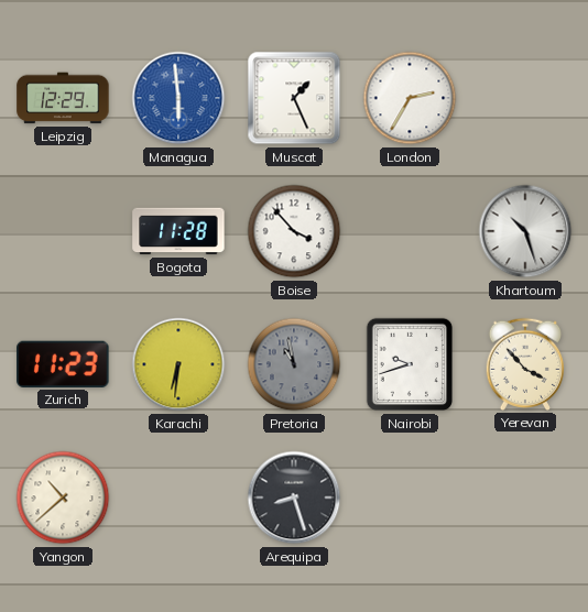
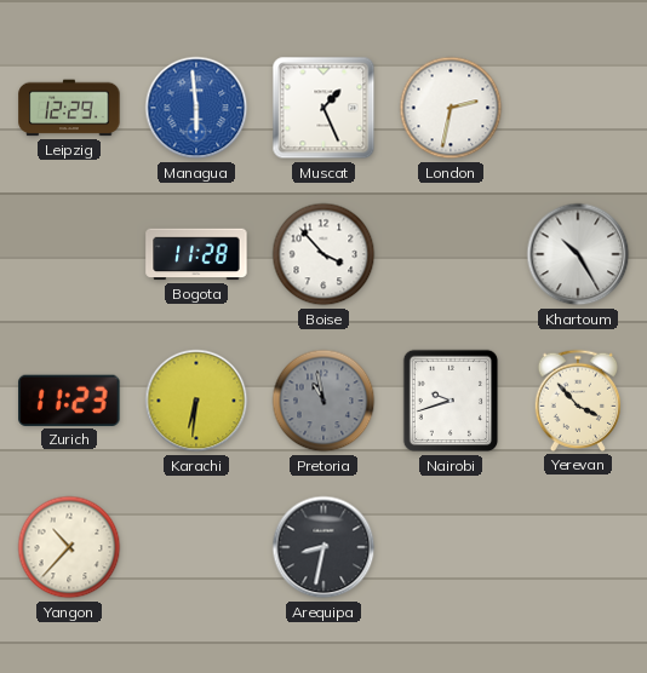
London: 2:35 -> 2:32
Khartoum: 10:27 -> 10:25
Yangon: 10:38 -> 10:37
Arequipa: 8:27 -> 8:32
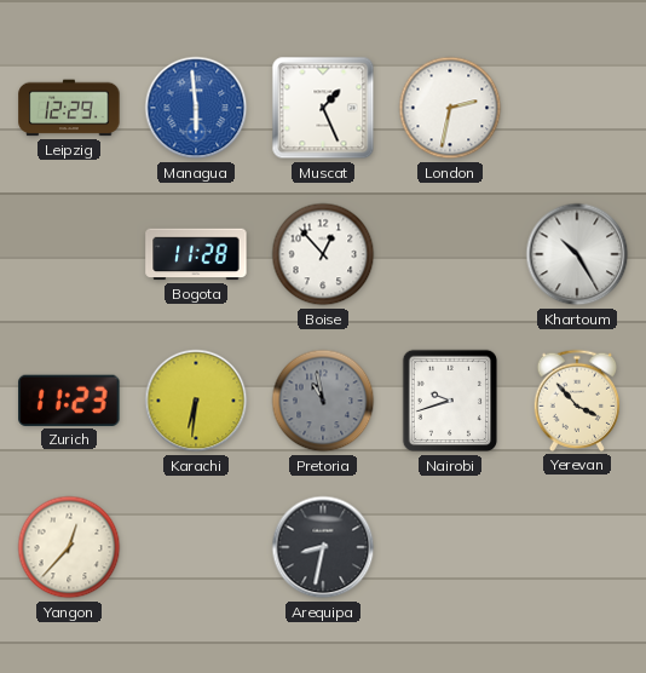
Boise: 3:53 -> 12:53
Yangon: 10:37 -> 12:37
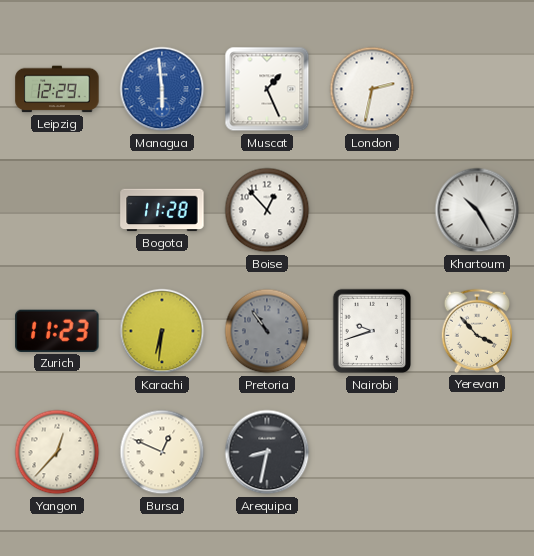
Pretoria: 10:58 -> 10:54
Bursa: none -> 12:49
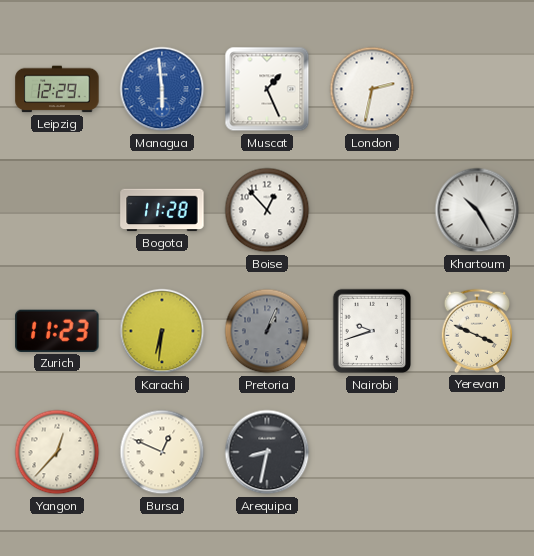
Pretoria: 10:54 -> 1:04
Yerevan: 3:53 -> 3:49
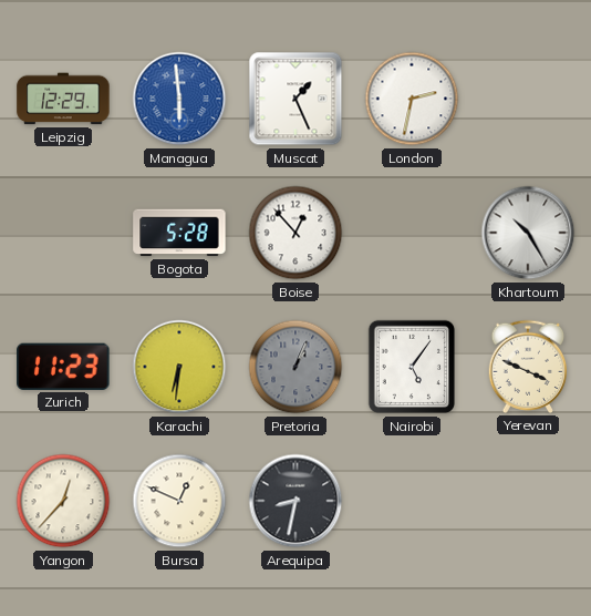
Bogota: 11:28 -> 5:28
Nairobi: 9:42 -> 5:06
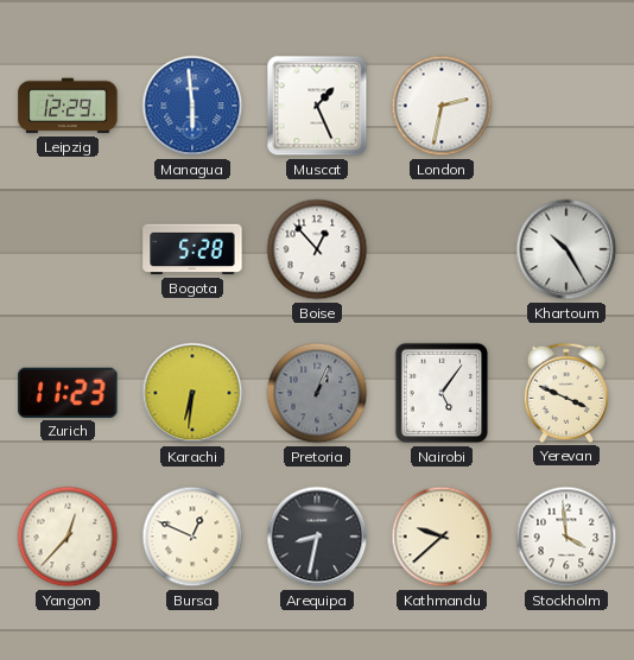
Kathmandu: none -> 9:38
Stockholm: none -> 3:59
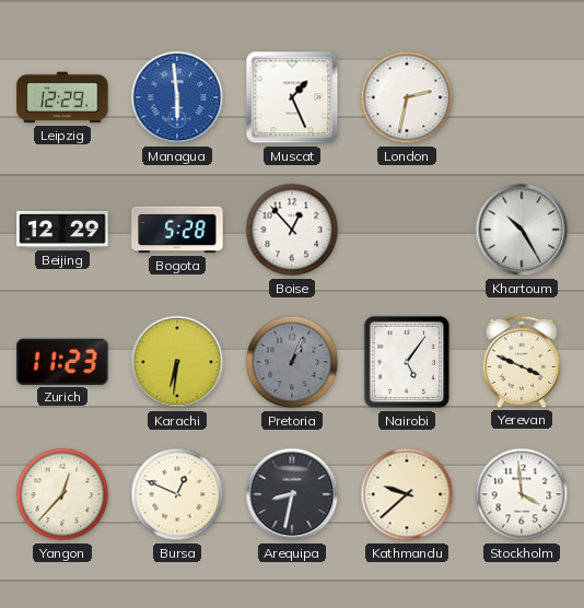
Beijing: none -> 12:29
